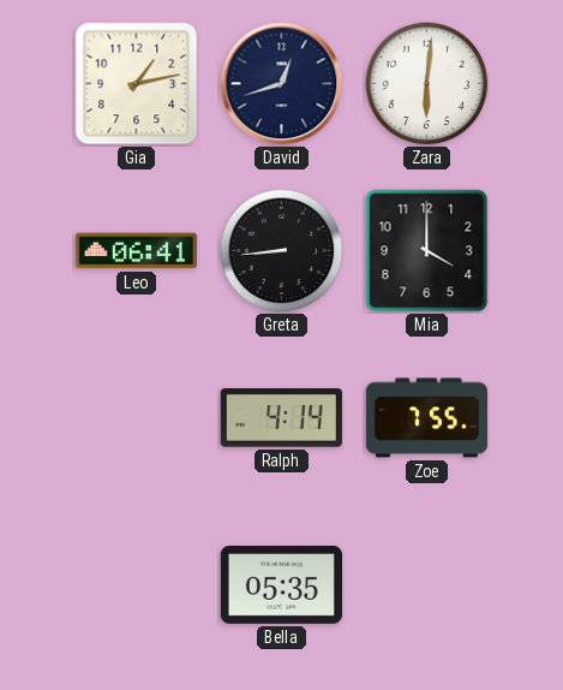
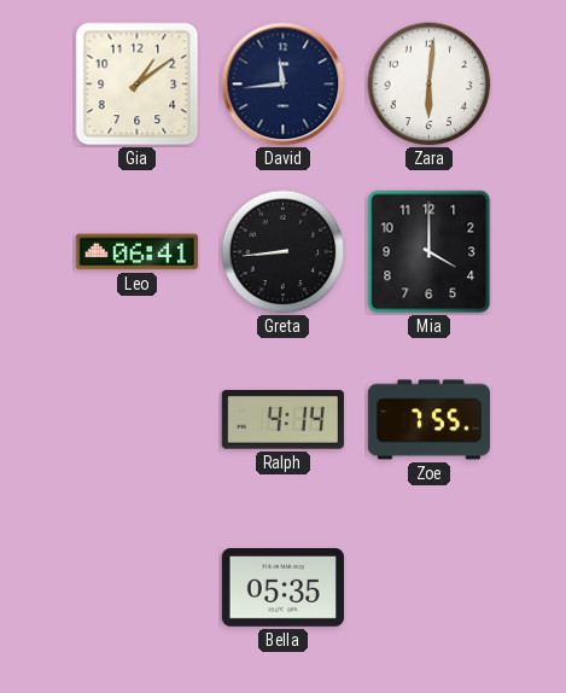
Gia: 1:13 -> 1:09
David: 12:42 -> 11:44
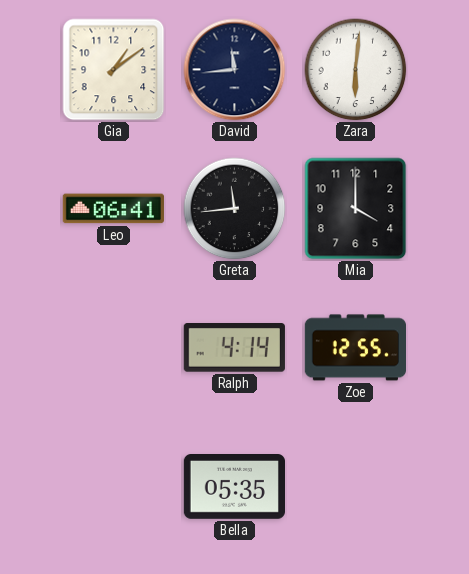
Greta: 8:44 -> 11:44
Zoe: 7:55 -> 12:55
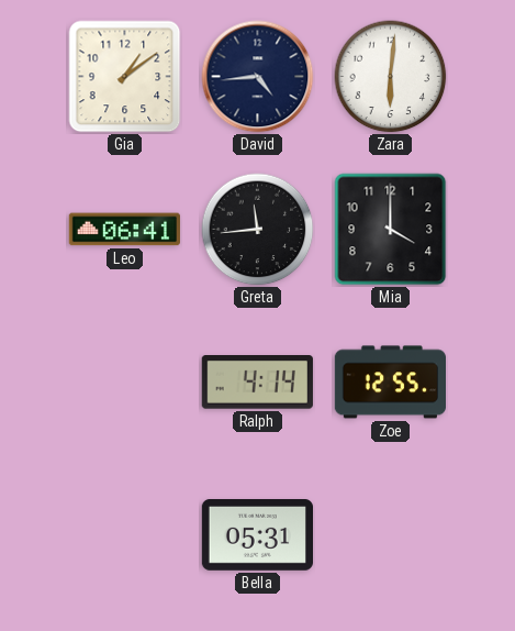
David: 11:44 -> 4:44
Bella: 05:35 -> 05:31
